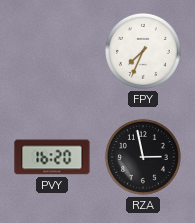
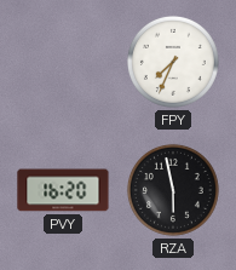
RZA: 2:58 -> 5:58
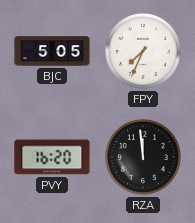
BJC: none -> 5:05
RZA: 5:58 -> 11:59
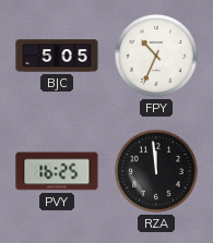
FPY: 7:34 -> 10:34
PVY: 16:20 -> 16:25
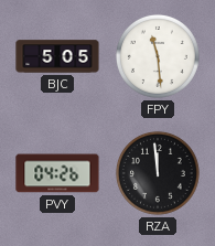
FPY: 10:34 -> 11:29
PVY: 16:25 -> 04:26
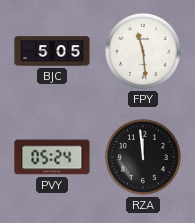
PVY: 04:26 -> 05:24
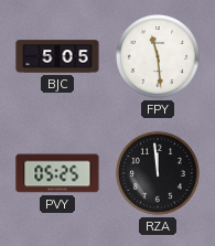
PVY: 05:24 -> 05:25
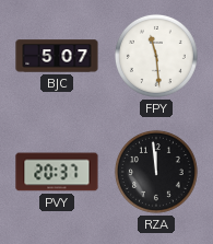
BJC: 5:05 -> 5:07
PVY: 05:25 -> 20:37
